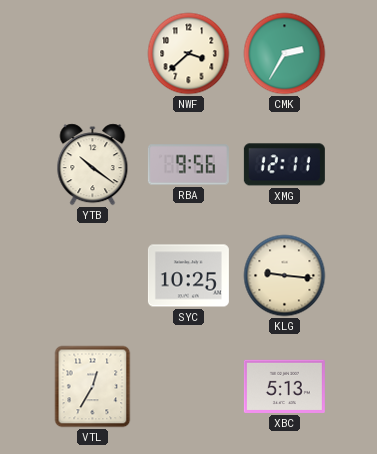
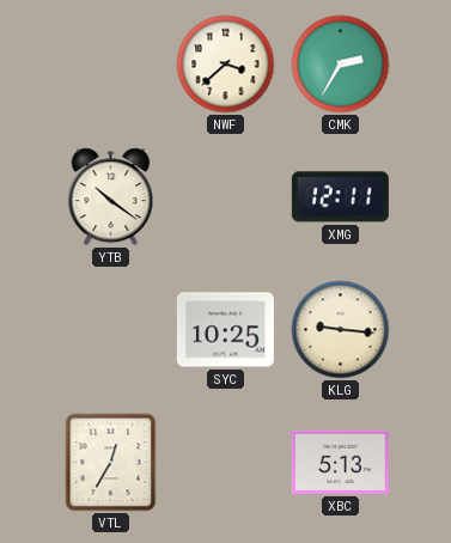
RBA: 9:56 -> none
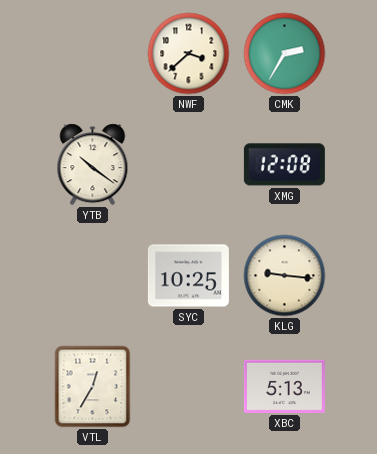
XMG: 12:11 -> 12:08
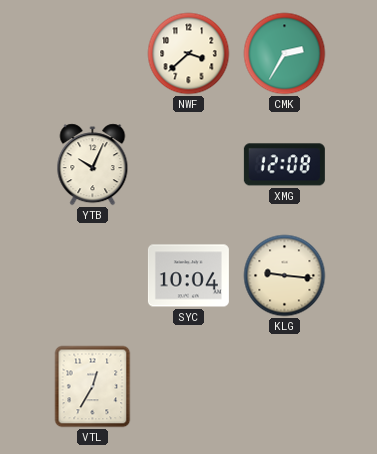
YTB: 10:21 -> 10:04
SYC: 10:25 -> 10:04
XBC: 5:13 -> none
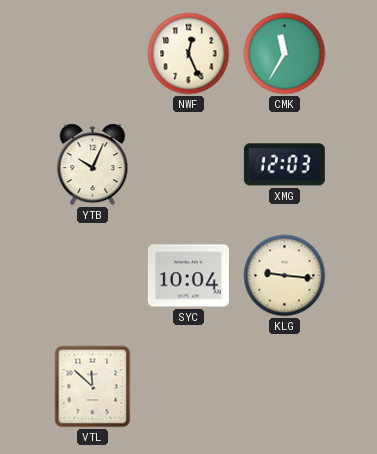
NWF: 3:38 -> 12:26
CMK: 2:35 -> 11:35
XMG: 12:08 -> 12:03
VTL: 12:35 -> 11:52
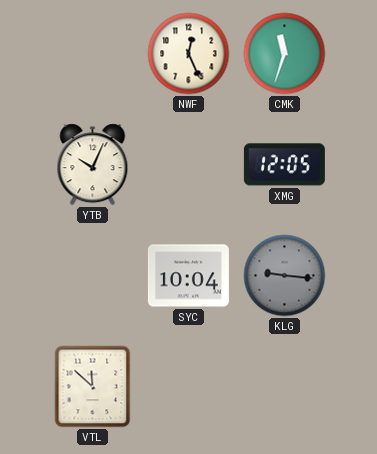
CMK: 11:35 -> 11:33
XMG: 12:03 -> 12:05
KLG dial: cream -> grey
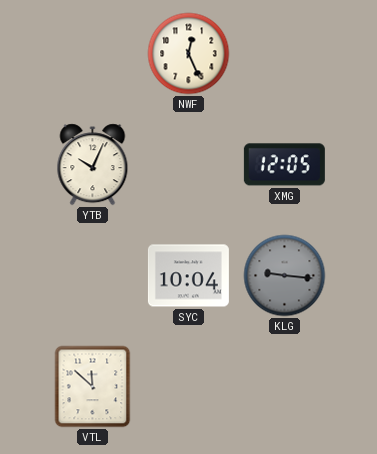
CMK: 11:33 -> none
